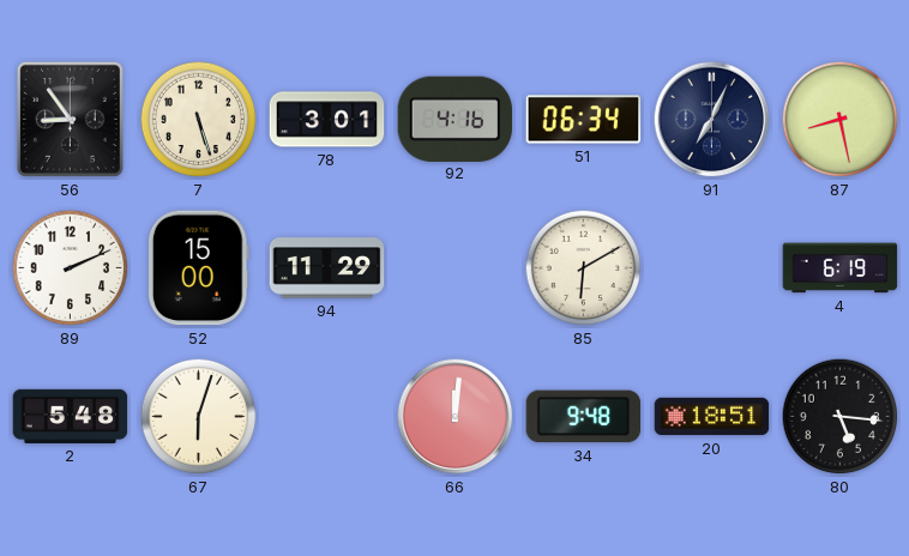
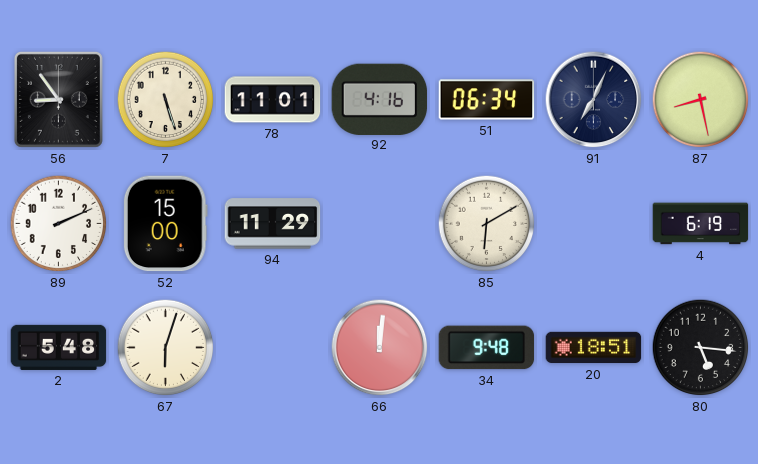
78: 3:01 -> 11:01
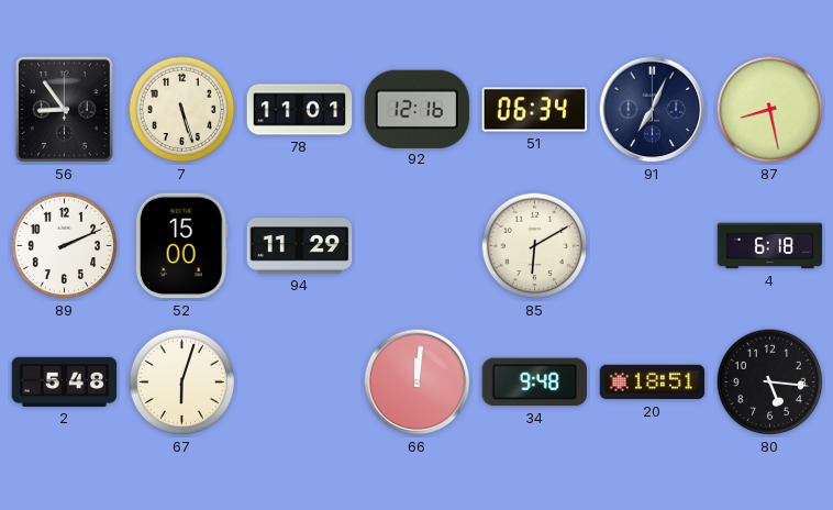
92: 4:16 -> 12:16
4: 6:19 -> 6:18
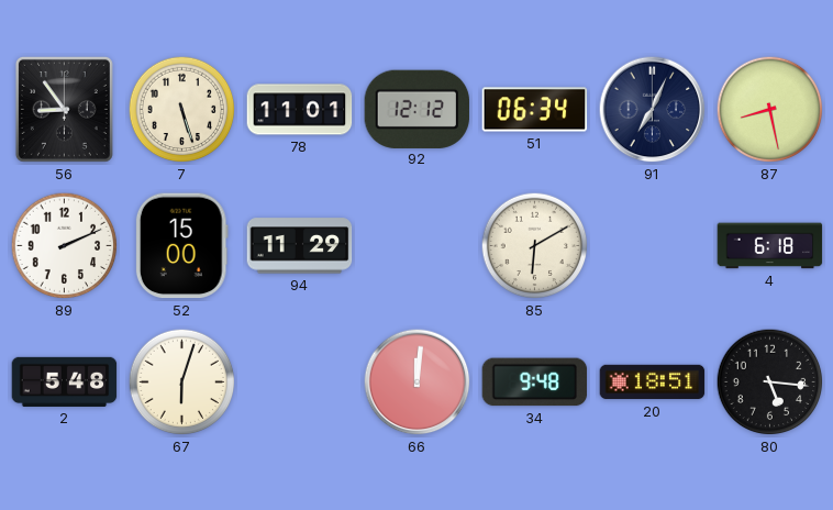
92: 12:16 -> 12:12
